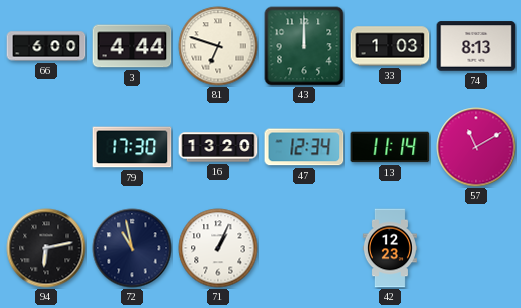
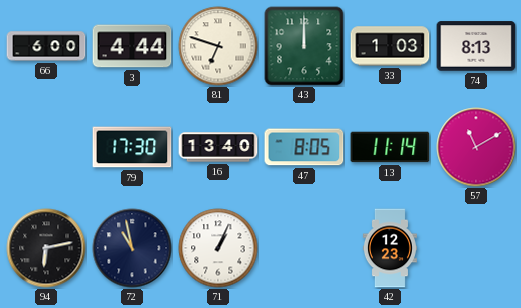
16: 13:20 -> 13:40
47: 12:34 -> 8:05
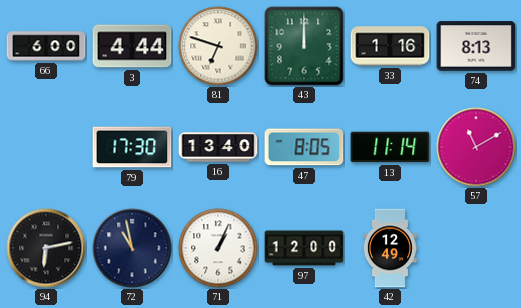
33: 1:03 -> 1:16
97: none -> 12:00
42: 12:23 -> 12:49
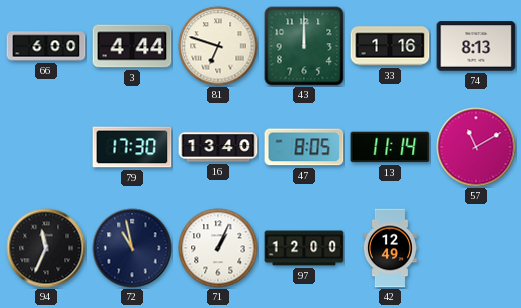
94: 6:13 -> 11:34
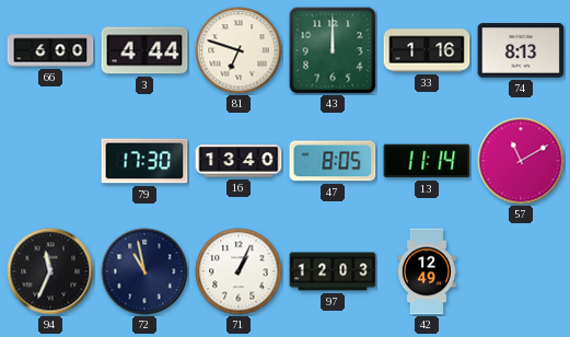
97: 12:00 -> 12:03
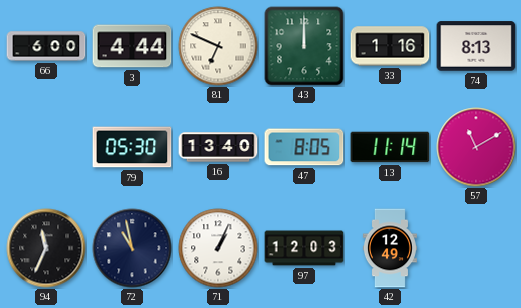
81: 6:48 -> 6:49
79: 17:30 -> 05:30
